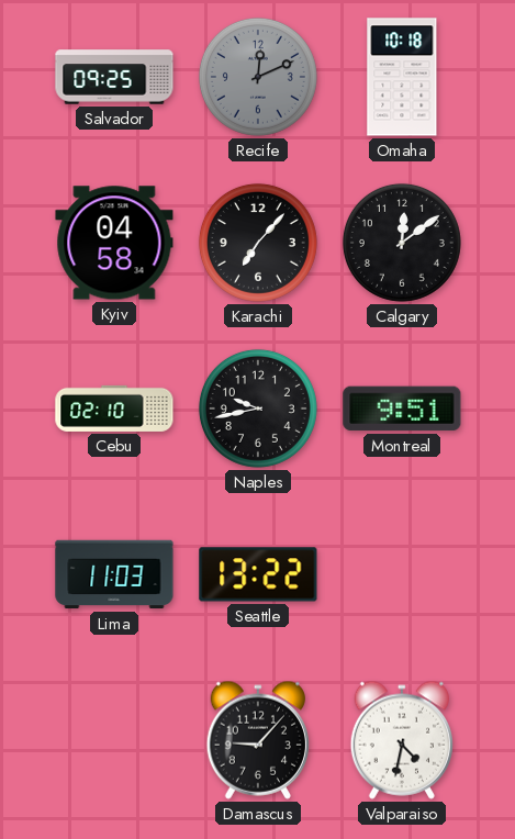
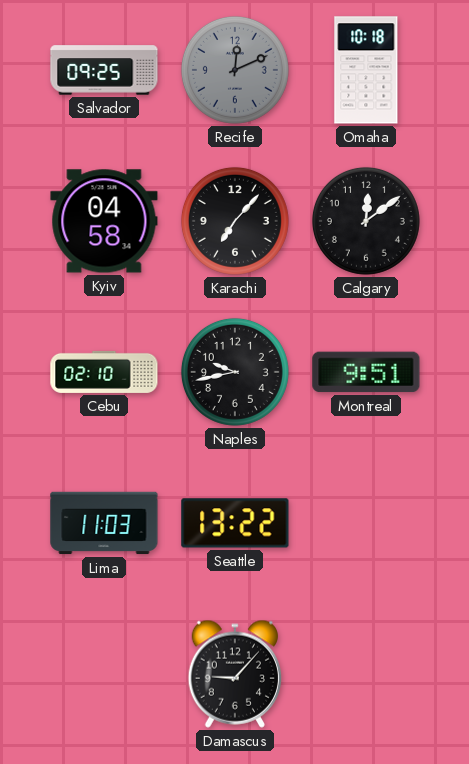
Valparaiso: 4:32 -> none
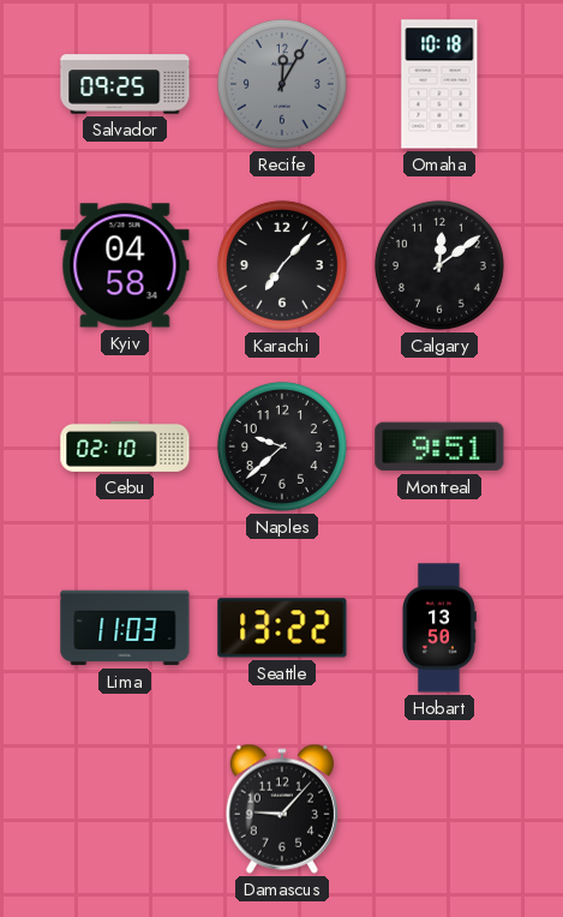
Recife: 12:11 -> 12:05
Naples: 9:43 -> 9:38
Hobart: none -> 13:50
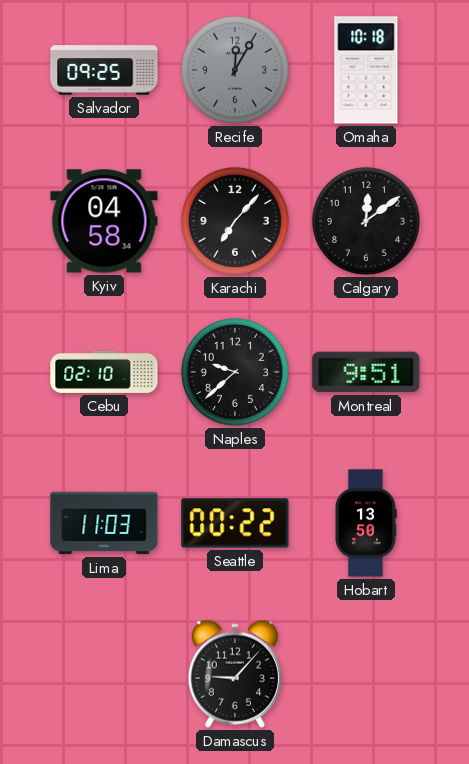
Seattle: 13:22 -> 00:22
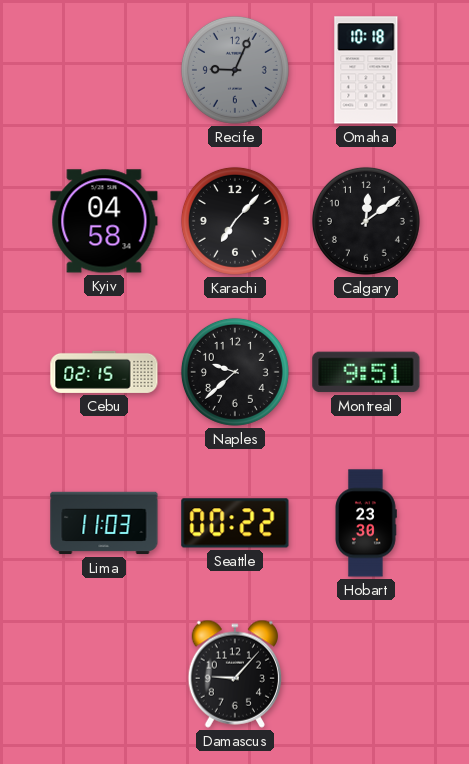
Salvador: 09:25 -> none
Recife: 12:05 -> 9:04
Cebu: 02:10 -> 02:15
Hobart: 13:50 -> 23:30
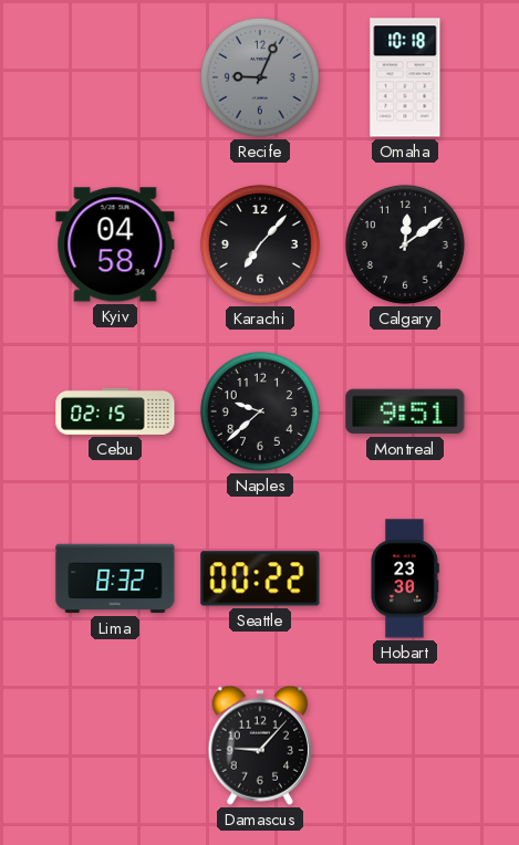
Lima: 11:03 -> 8:32
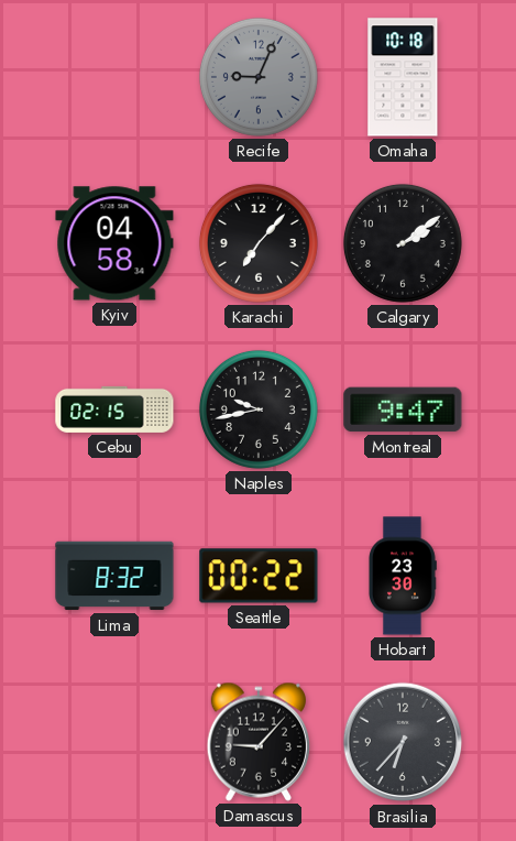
Calgary: 12:09 -> 2:09
Naples: 9:38 -> 9:43
Montreal: 9:51 -> 9:47
Brasilia: none -> 6:37
